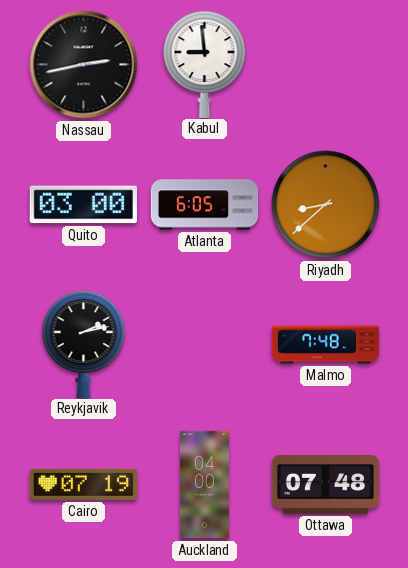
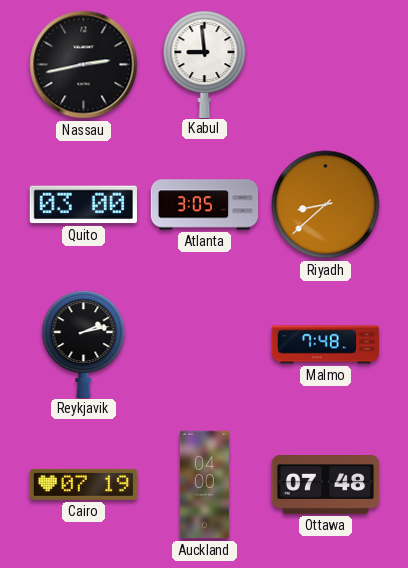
Atlanta: 6:05 -> 3:05
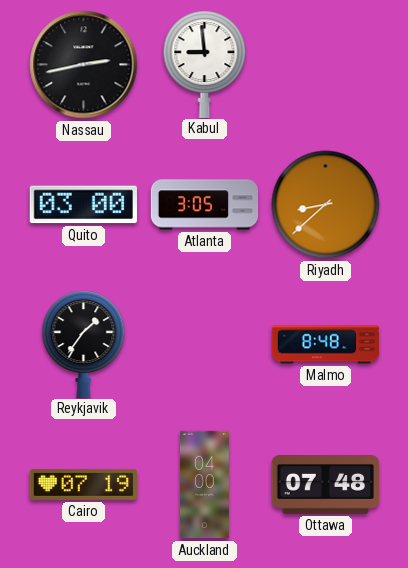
Reykjavik: 2:13 -> 1:36
Malmo: 7:48 -> 8:48
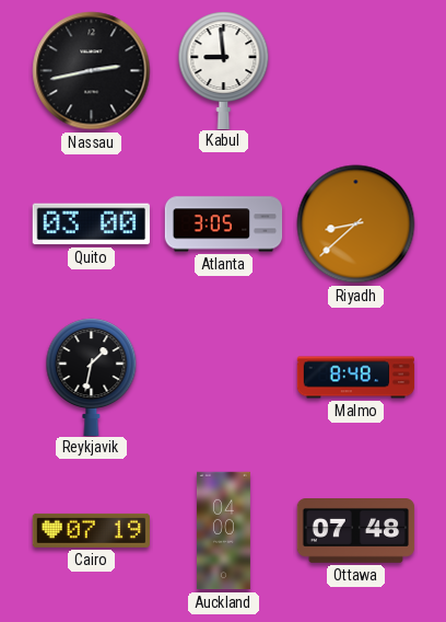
Reykjavik: 1:36 -> 1:32
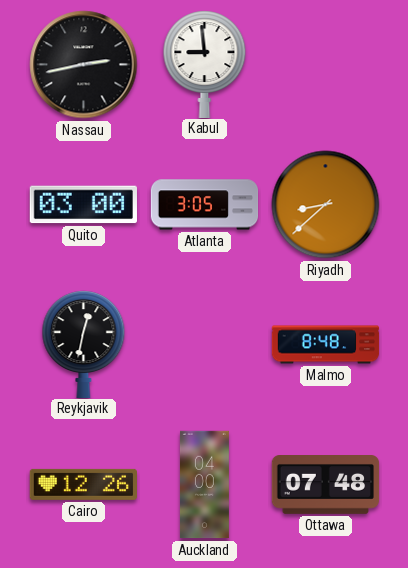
Reykjavik: 1:32 -> 12:32
Cairo: 07:19 -> 12:26
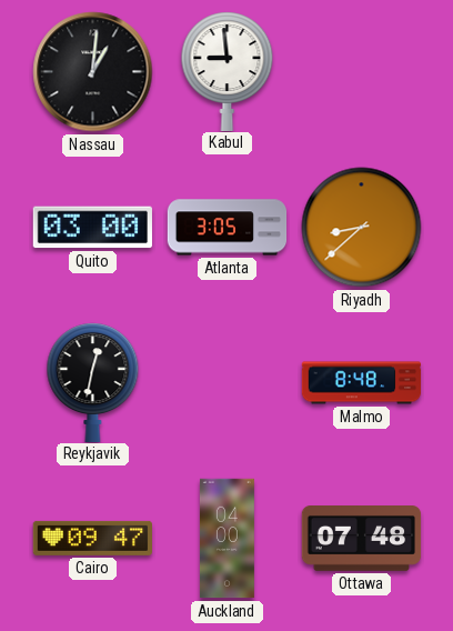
Nassau: 2:43 -> 1:01
Cairo: 12:26 -> 09:47
